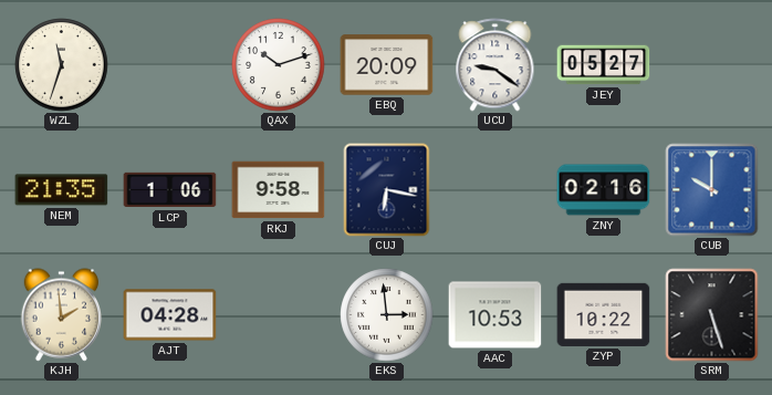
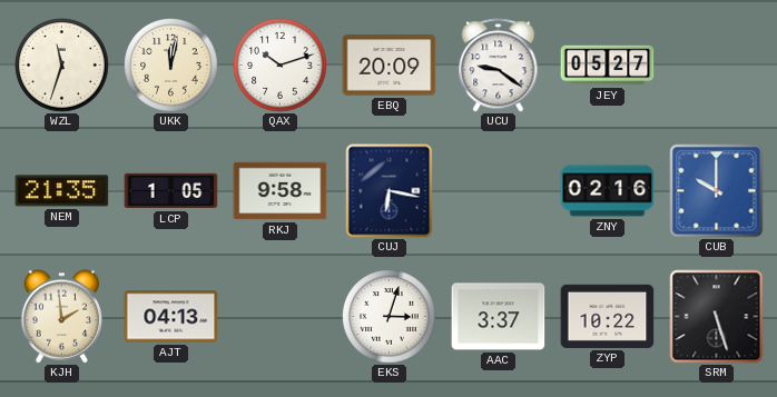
UKK: none -> 12:02
LCP: 1:06 -> 1:05
AJT: 04:28 -> 04:13
EKS: 2:59 -> 3:03
AAC: 10:53 -> 3:37
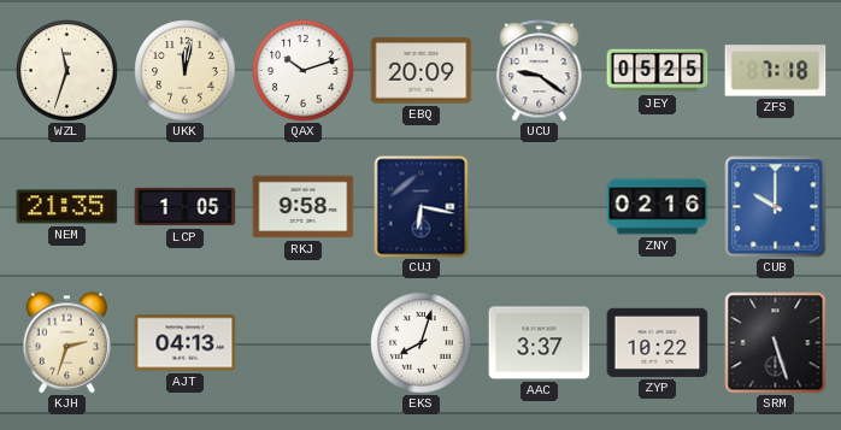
JEY: 05:27 -> 05:25
ZFS: none -> 7:18
KJH: 1:59 -> 2:33
EKS: 3:03 -> 8:03
